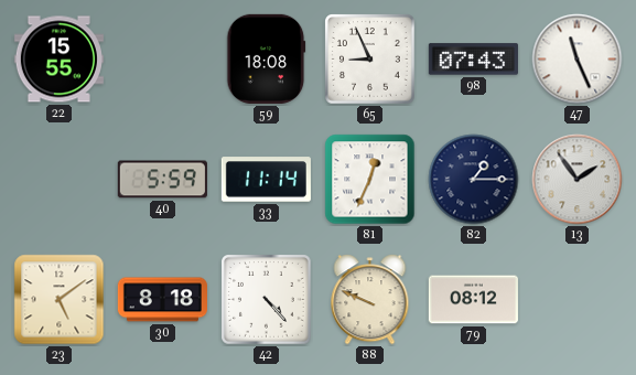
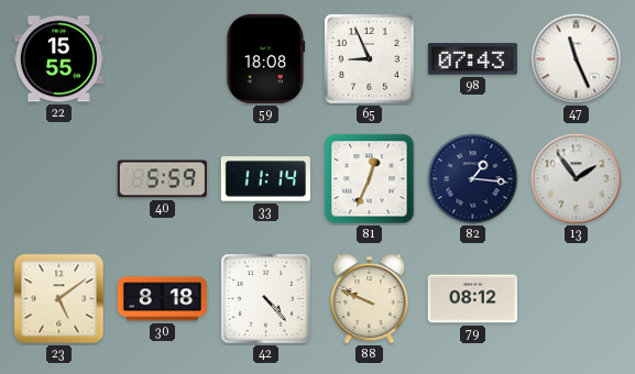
82: 1:15 -> 1:16
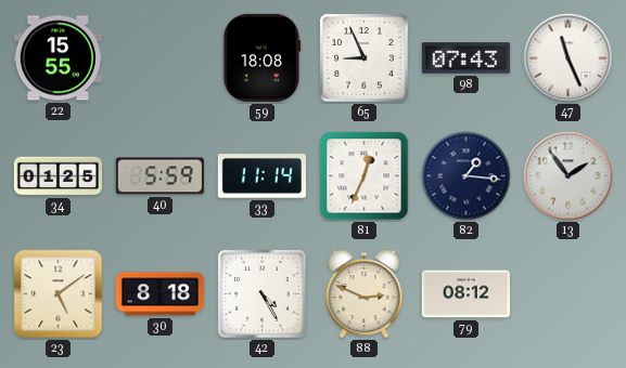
34: none -> 01:25
42: 4:23 -> 4:25
88: 9:49 -> 2:49
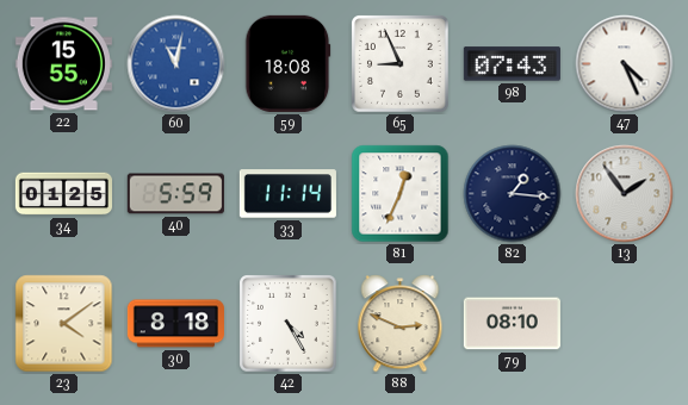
60: none -> 11:02
47: 11:26 -> 4:26
23: 5:09 -> 4:09
79: 08:12 -> 08:10
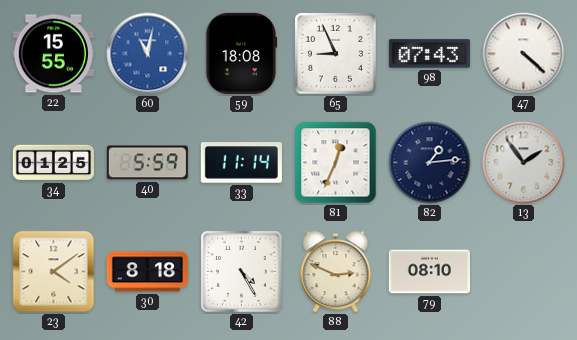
47: 4:26 -> 4:22
82: 1:16 -> 1:14
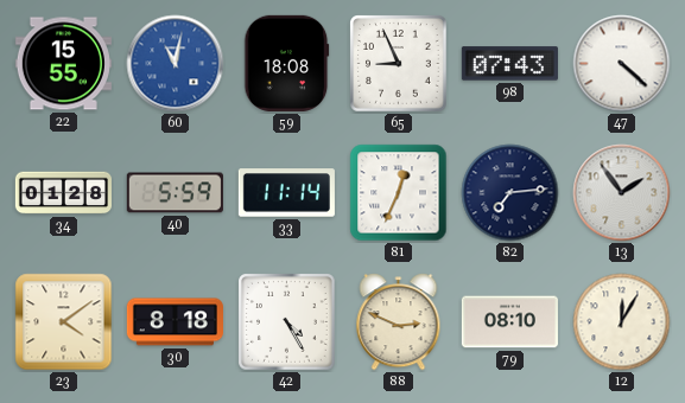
34: 01:25 -> 01:28
82: 1:14 -> 7:14
12: none -> 12:05
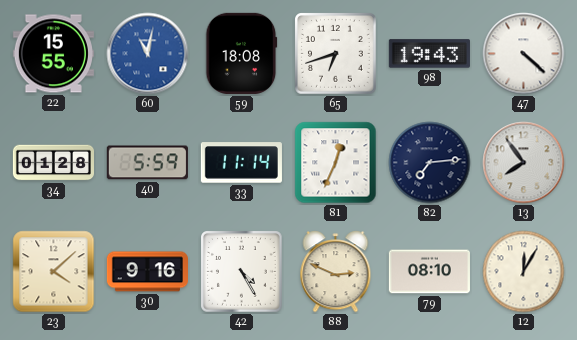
65: 8:56 -> 6:42
98: 07:43 -> 19:43
13: 1:54 -> 7:54
23: 4:09 -> 4:08
30: 8:18 -> 9:16
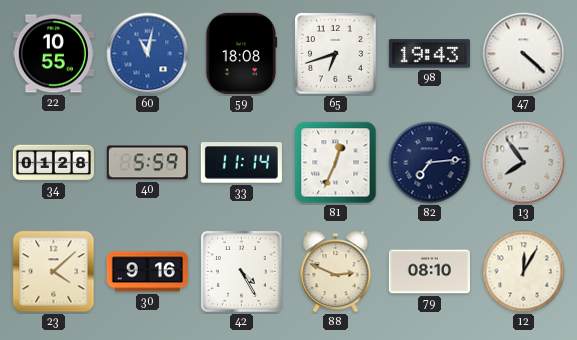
22: 15:55 -> 10:55
